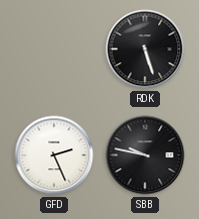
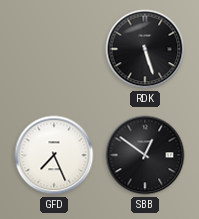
GFD: 2:26 -> 7:26
SBB: 9:47 -> 12:51
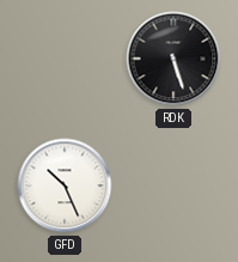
GFD: 7:26 -> 10:26
SBB: 12:51 -> none
